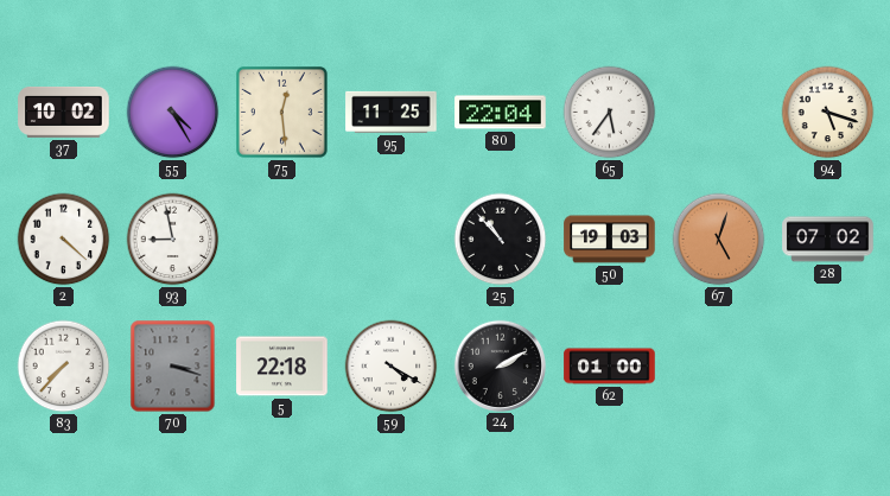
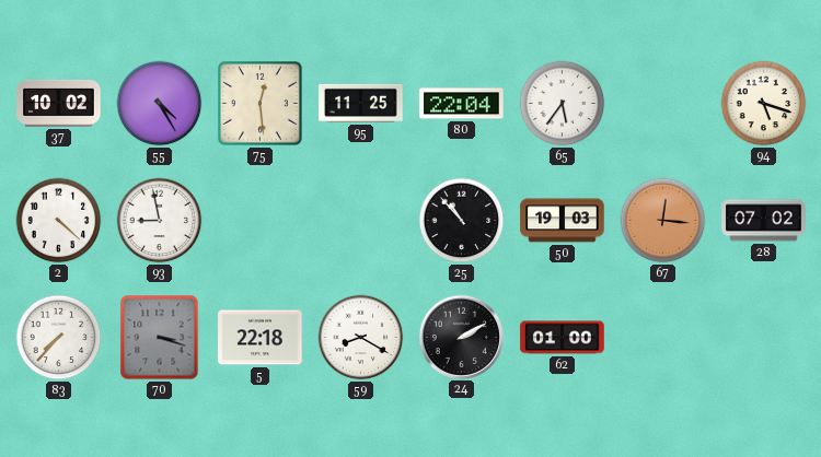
67: 5:03 -> 12:16
59: 4:20 -> 8:20
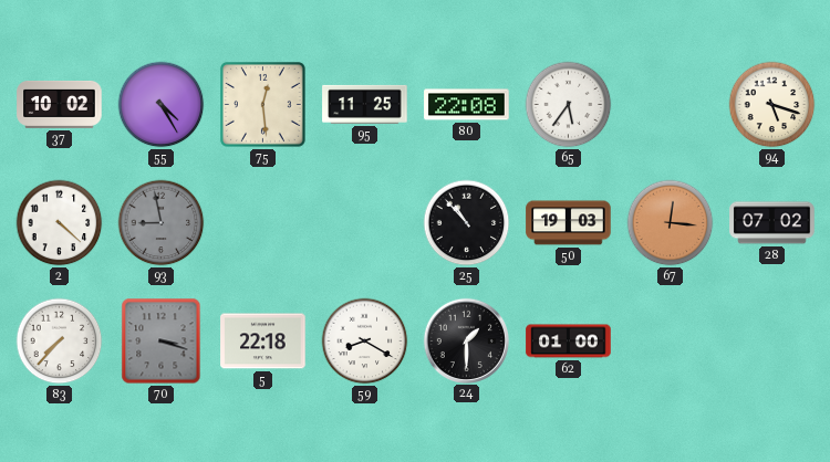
80: 22:04 -> 22:08
93 dial: white -> grey
24: 2:10 -> 1:30
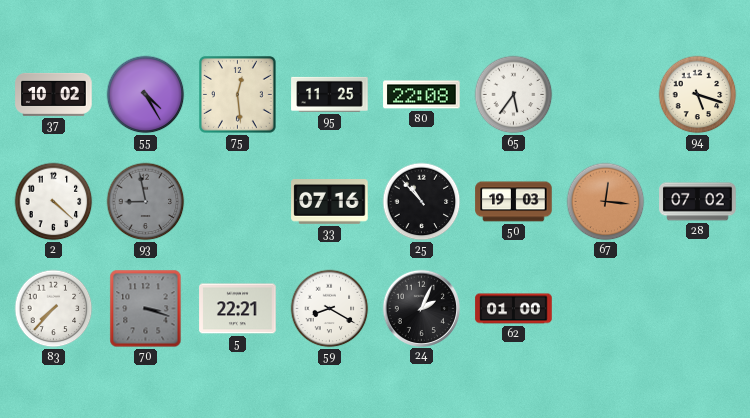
33: none -> 07:16
5: 22:18 -> 22:21
24: 1:30 -> 2:04
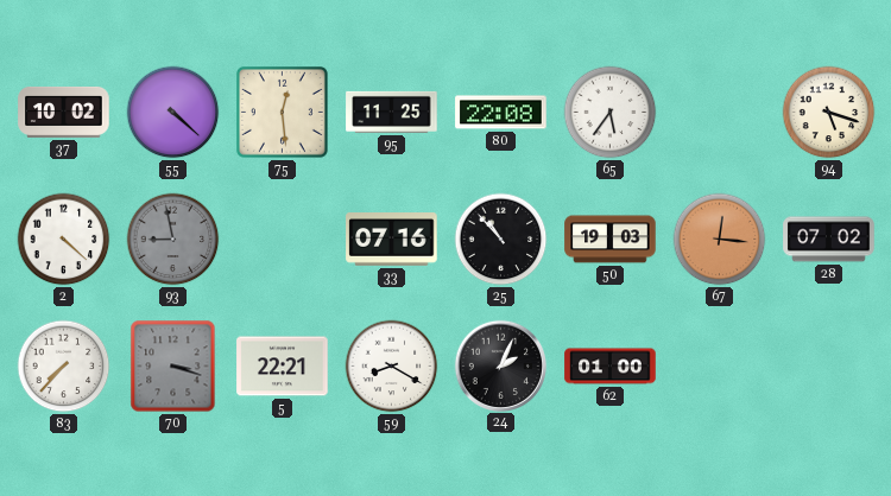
55: 4:25 -> 4:22
